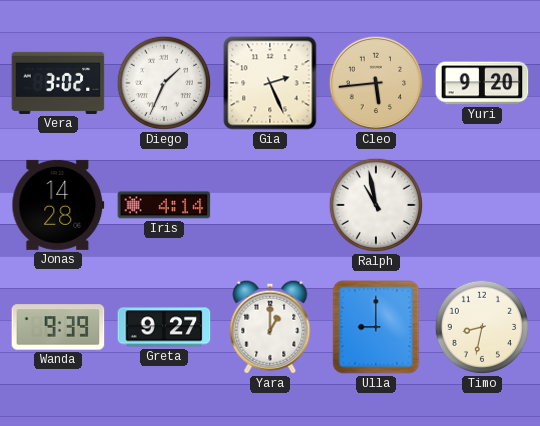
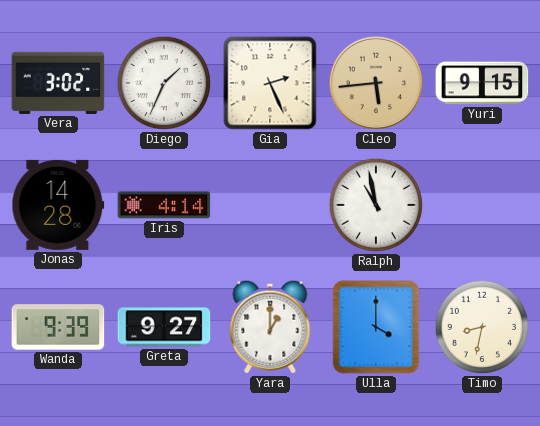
Yuri: 9:20 -> 9:15
Ulla: 9:00 -> 4:00
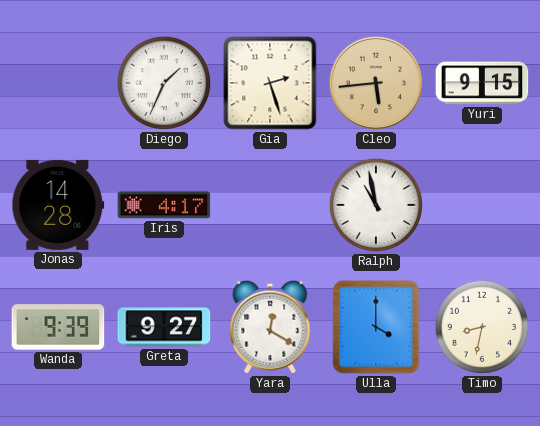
Vera: 3:02 -> none
Gia: 2:26 -> 2:27
Iris: 4:14 -> 4:17
Yara: 1:00 -> 12:20
